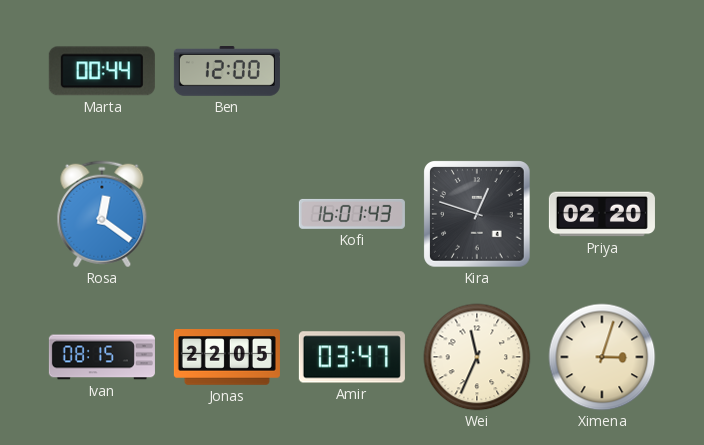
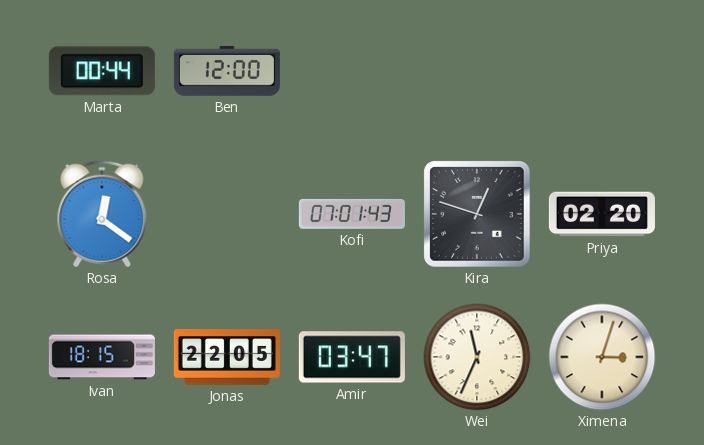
Kofi: 16:01 -> 07:01
Ivan: 08:15 -> 18:15
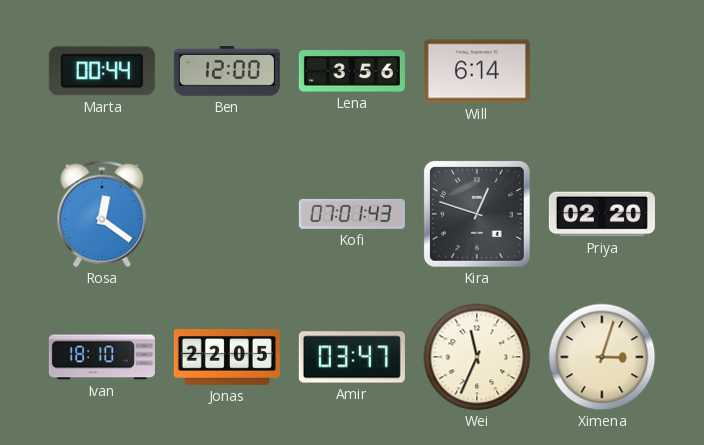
Lena: none -> 3:56
Will: none -> 6:14
Ivan: 18:15 -> 18:10
